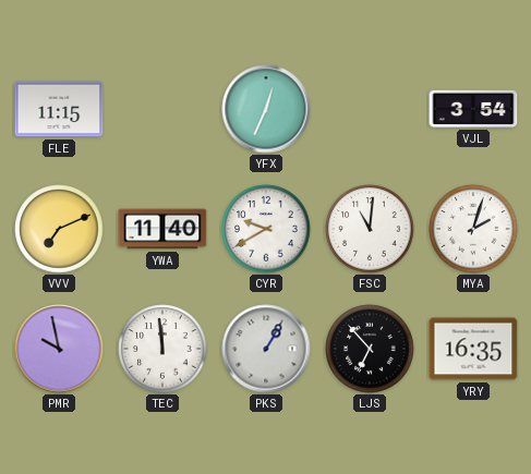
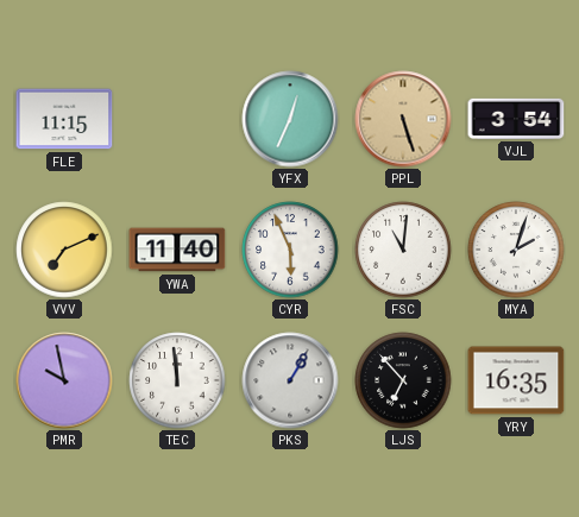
PPL: none -> 5:27
CYR: 9:40 -> 5:56
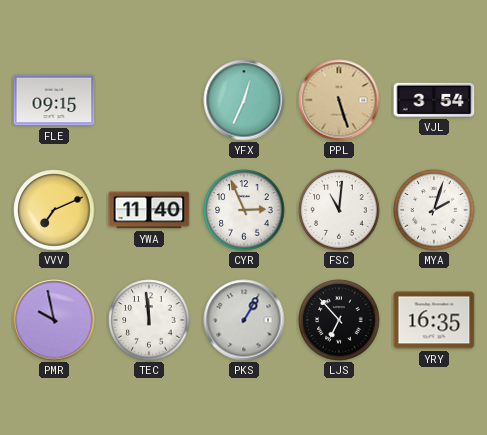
FLE: 11:15 -> 09:15
CYR: 5:56 -> 2:56
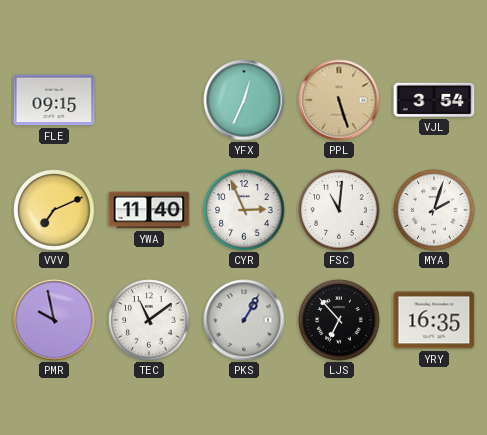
TEC: 11:59 -> 11:09
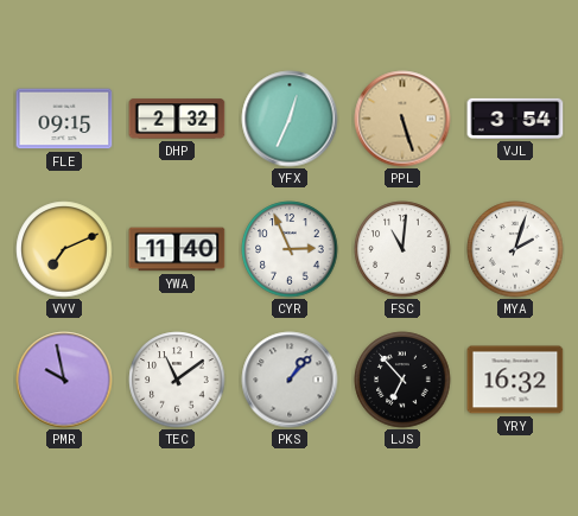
DHP: none -> 2:32
PKS: 1:05 -> 1:07
YRY: 16:35 -> 16:32
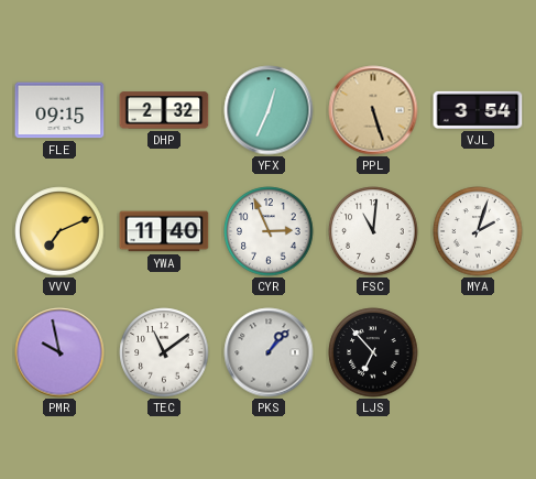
YRY: 16:32 -> none
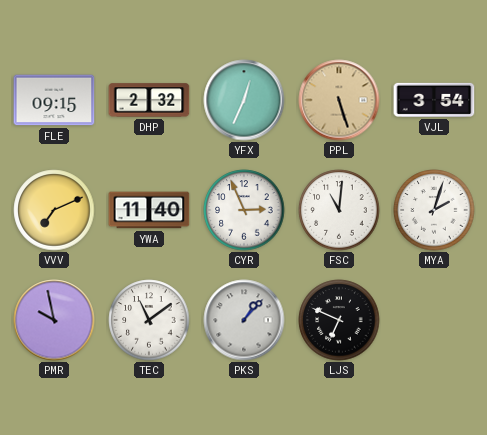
LJS: 6:53 -> 6:49
